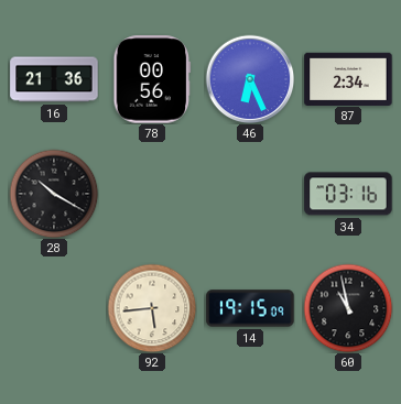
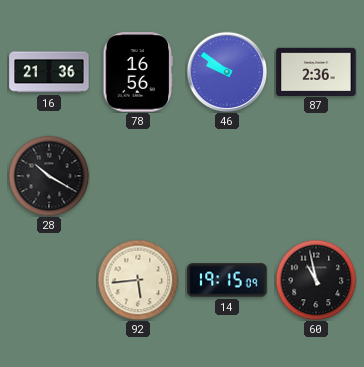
78: 00:56 -> 16:56
46: 6:26 -> 9:51
87: 2:34 -> 2:36
34: 03:16 -> none
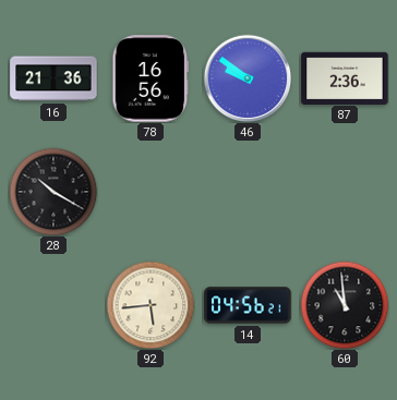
14: 19:15 -> 04:56
60: 10:58 -> 10:59
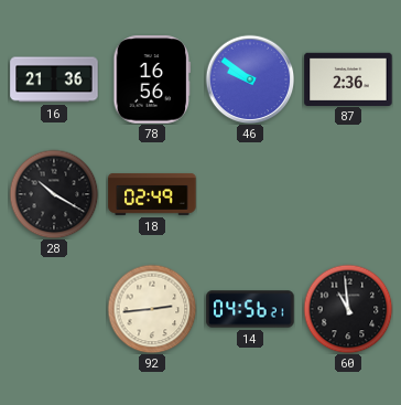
18: none -> 02:49
92: 5:44 -> 2:44
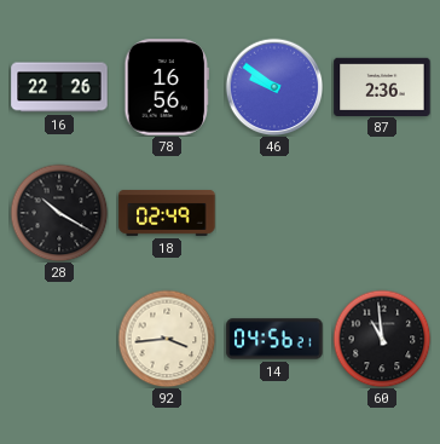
16: 21:36 -> 22:26
92: 2:44 -> 3:44
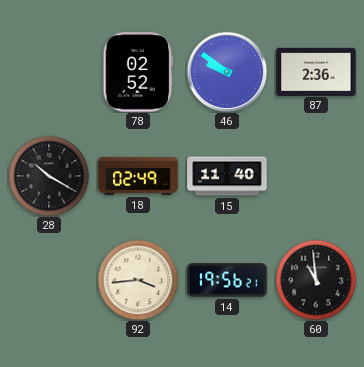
16: 22:26 -> none
78: 16:56 -> 02:52
15: none -> 11:40
14: 04:56 -> 19:56
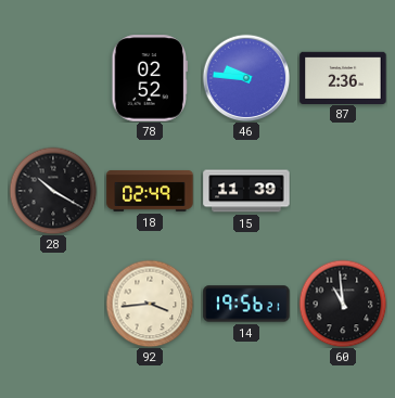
46: 9:51 -> 9:46
15: 11:40 -> 11:39
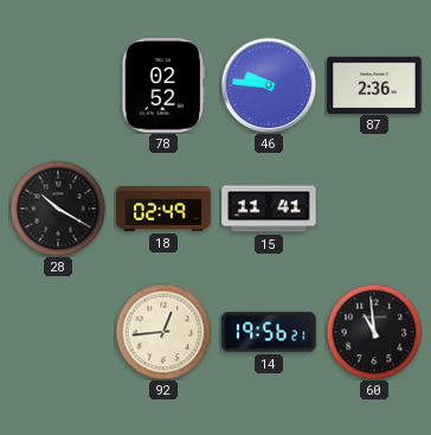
15: 11:39 -> 11:41
92: 3:44 -> 12:44
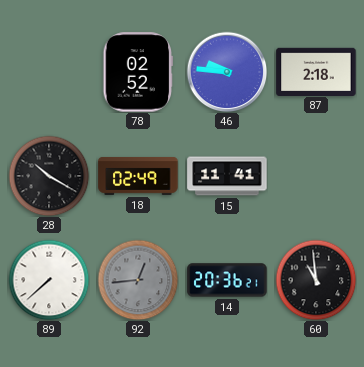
87: 2:36 -> 2:18
89: none -> 7:38
92 dial: cream -> grey
14: 19:56 -> 20:36
